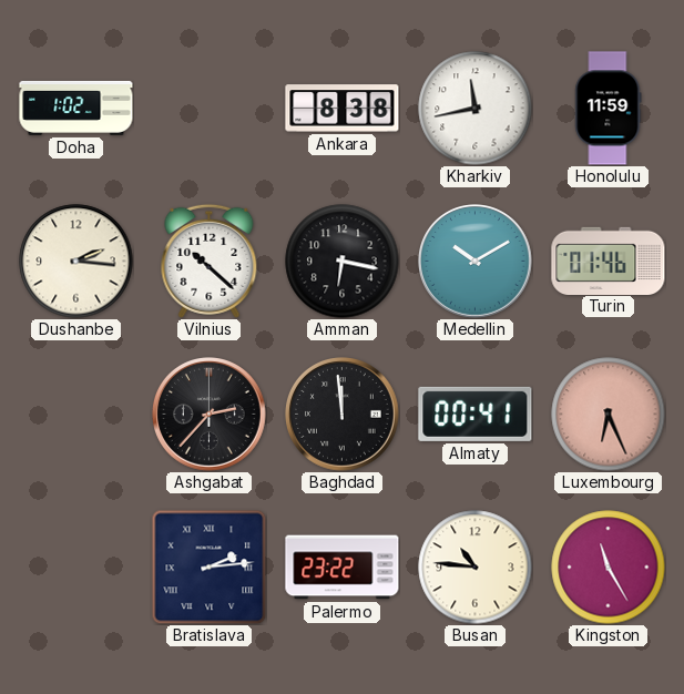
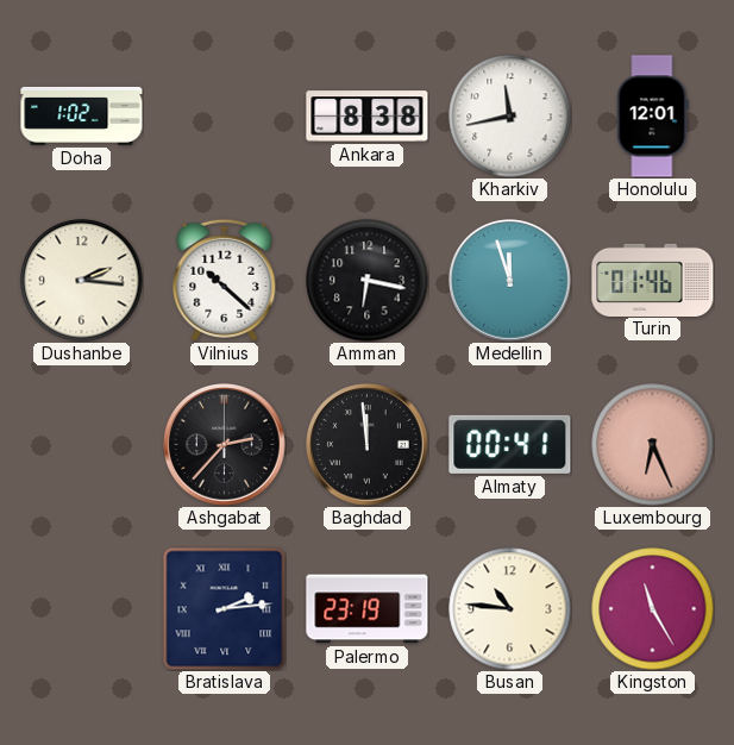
Honolulu: 11:59 -> 12:01
Medellin: 10:10 -> 11:57
Palermo: 23:22 -> 23:19
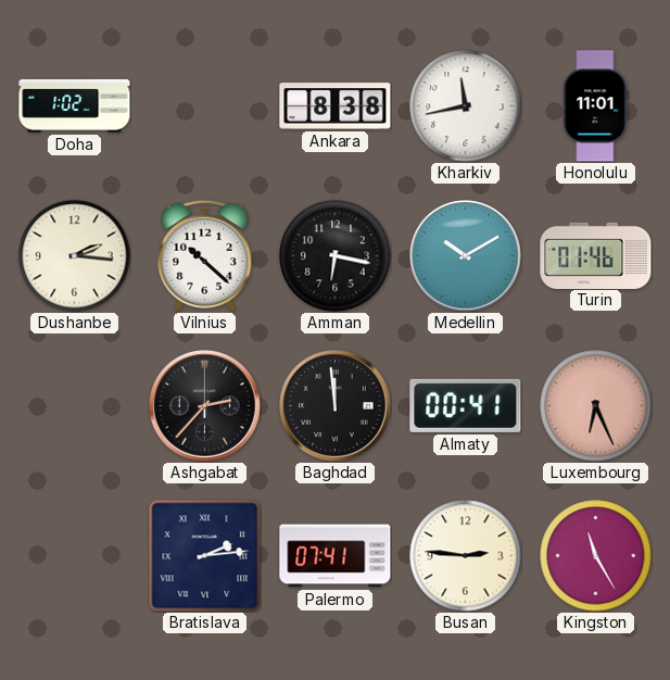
Honolulu: 12:01 -> 11:01
Medellin: 11:57 -> 10:10
Palermo: 23:19 -> 07:41
Busan: 10:46 -> 2:46
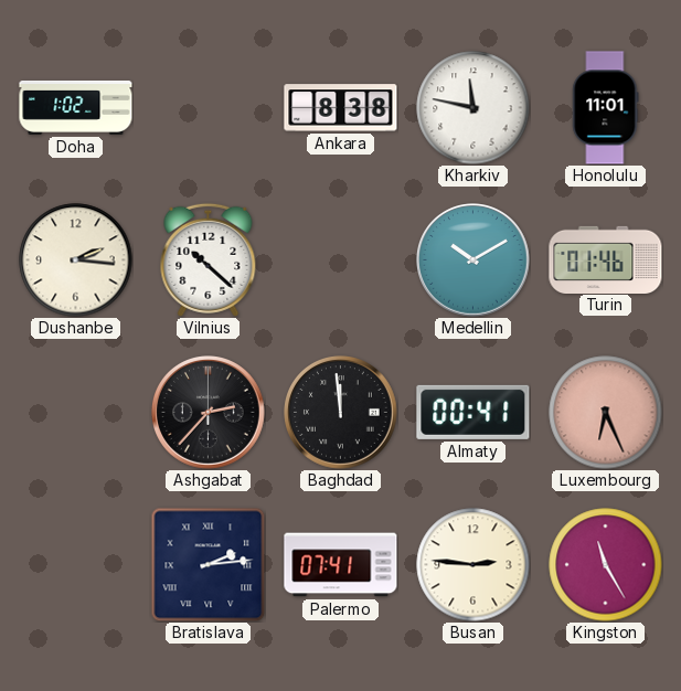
Kharkiv: 11:43 -> 11:47
Amman: 6:17 -> none
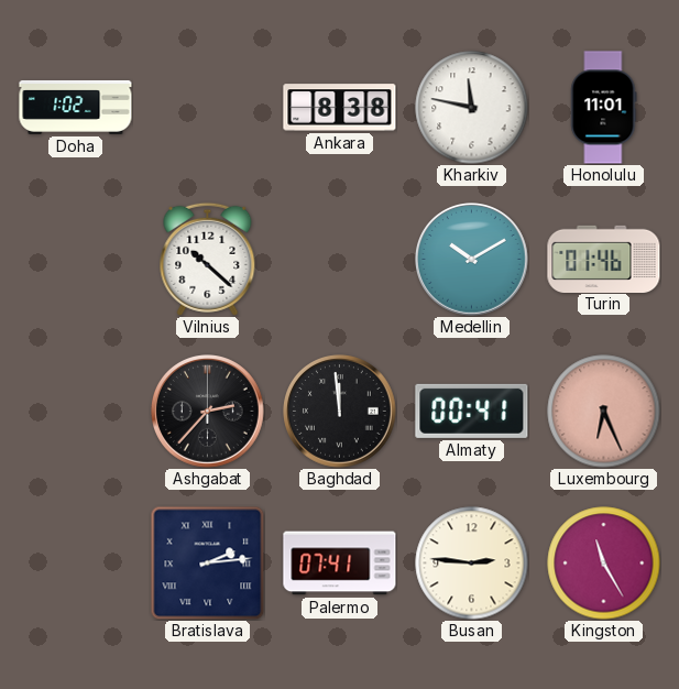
Dushanbe: 2:16 -> none
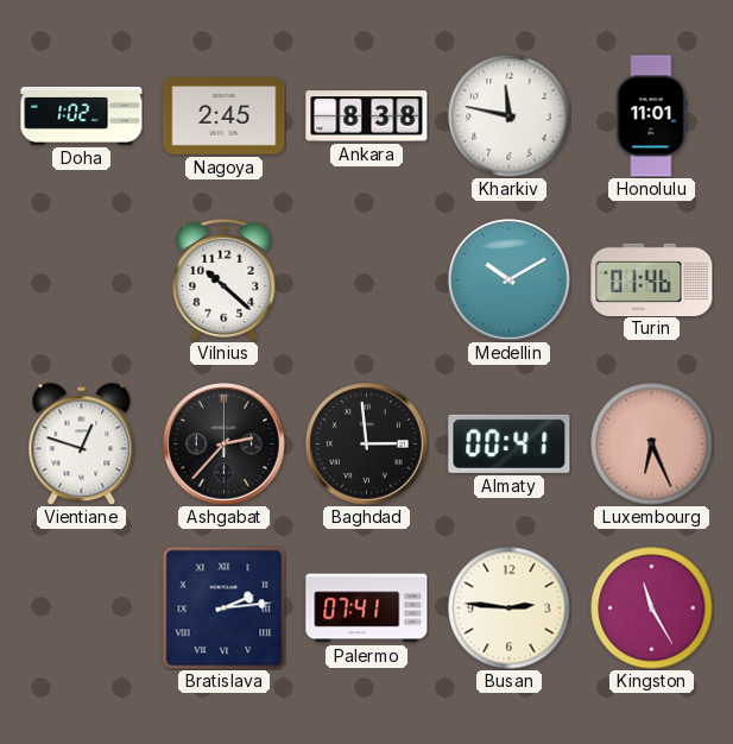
Nagoya: none -> 2:45
Vientiane: none -> 12:48
Baghdad: 11:59 -> 2:59
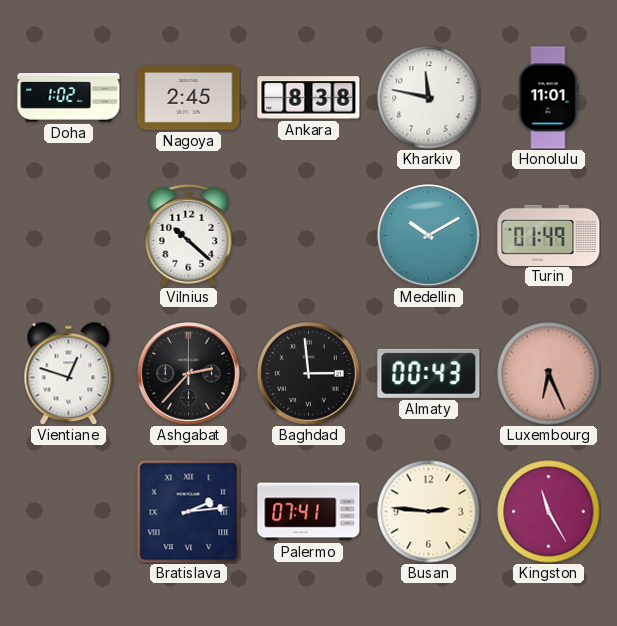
Turin: 01:46 -> 01:49
Almaty: 00:41 -> 00:43
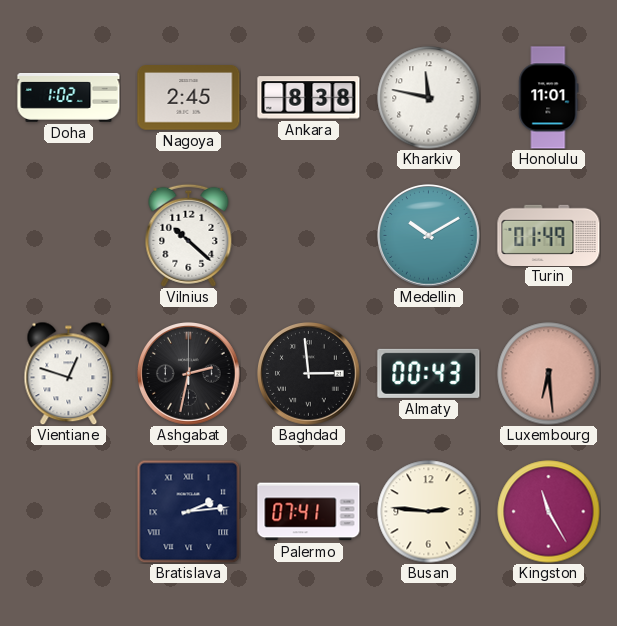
Ashgabat: 2:37 -> 2:32
Luxembourg: 6:26 -> 6:29
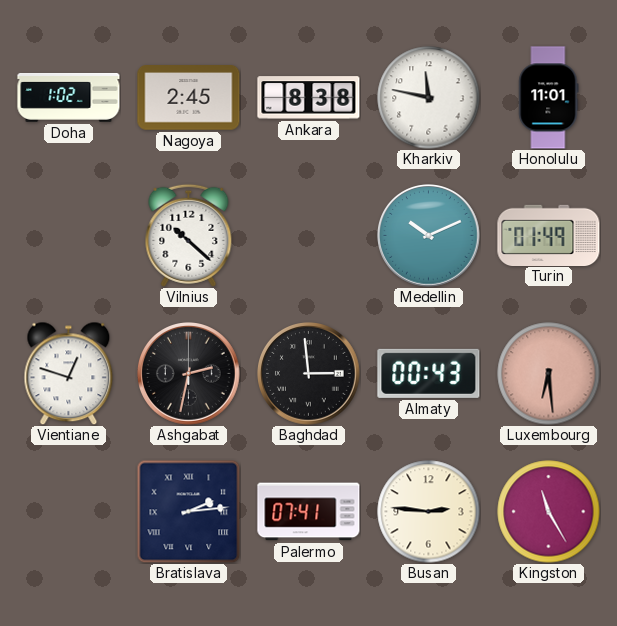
Medellin: 10:10 -> 10:11
